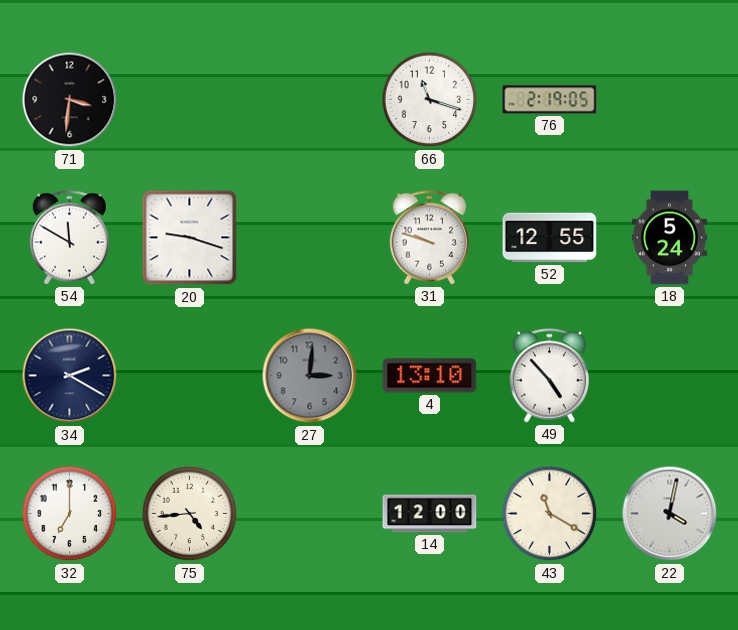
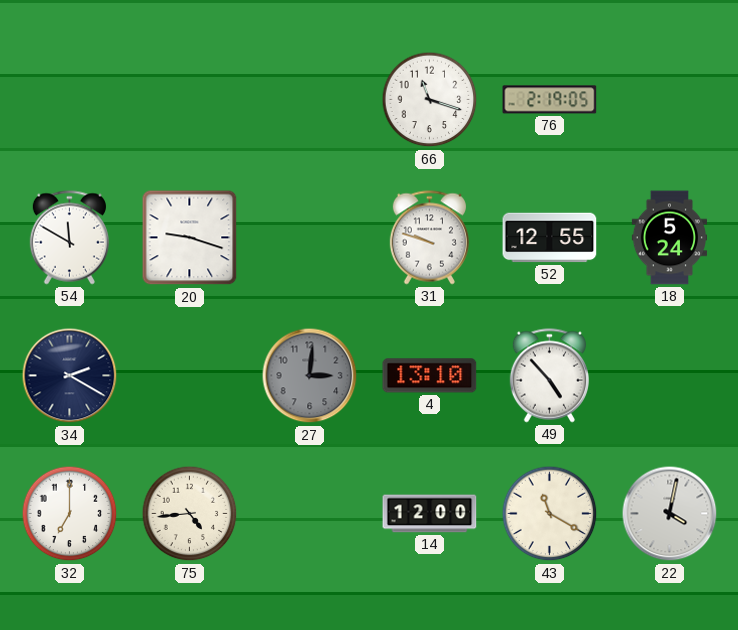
71: 3:31 -> none
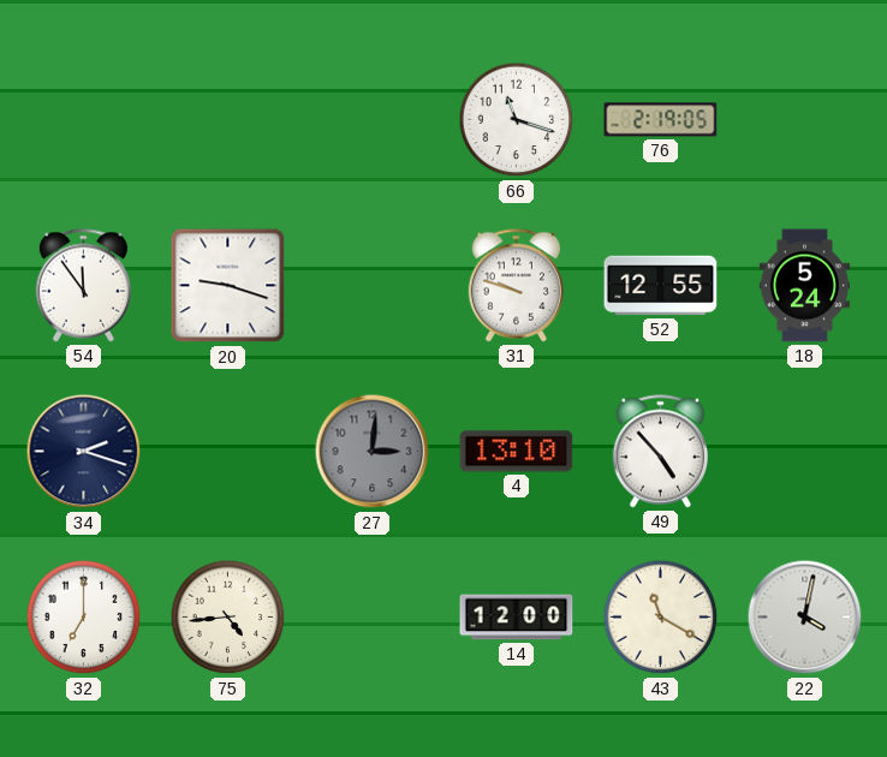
54: 11:50 -> 11:54
34: 2:20 -> 2:18
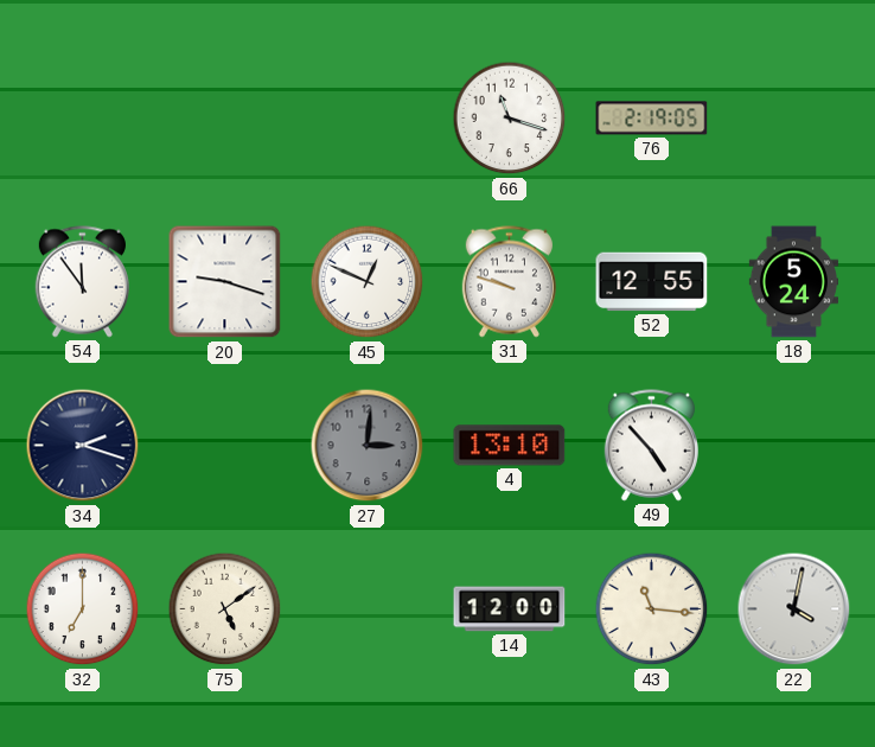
45: none -> 12:49
75: 4:44 -> 5:09
43: 11:20 -> 11:16
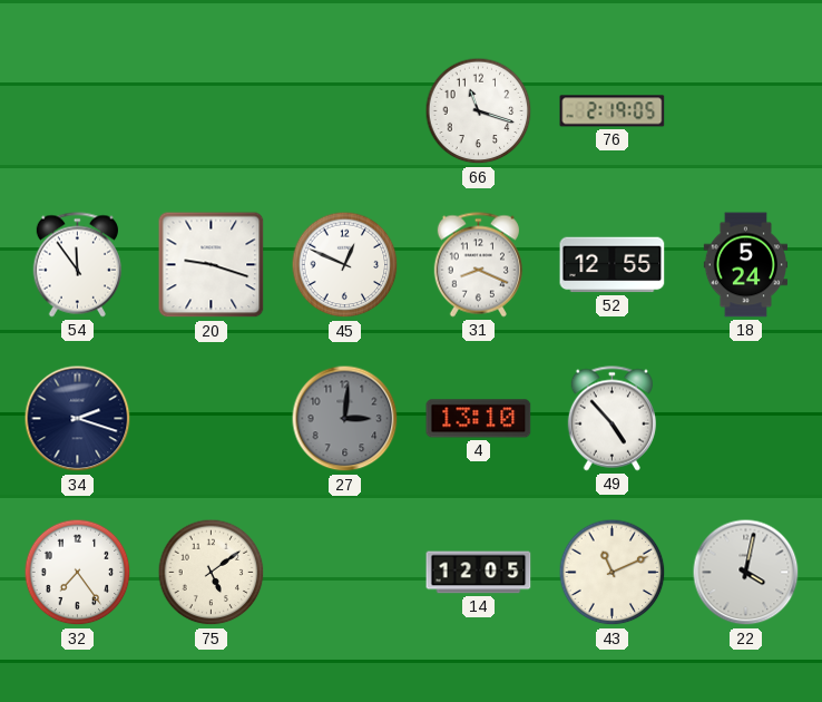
31: 9:48 -> 8:19
32: 7:00 -> 7:24
14: 12:00 -> 12:05
43: 11:16 -> 11:11
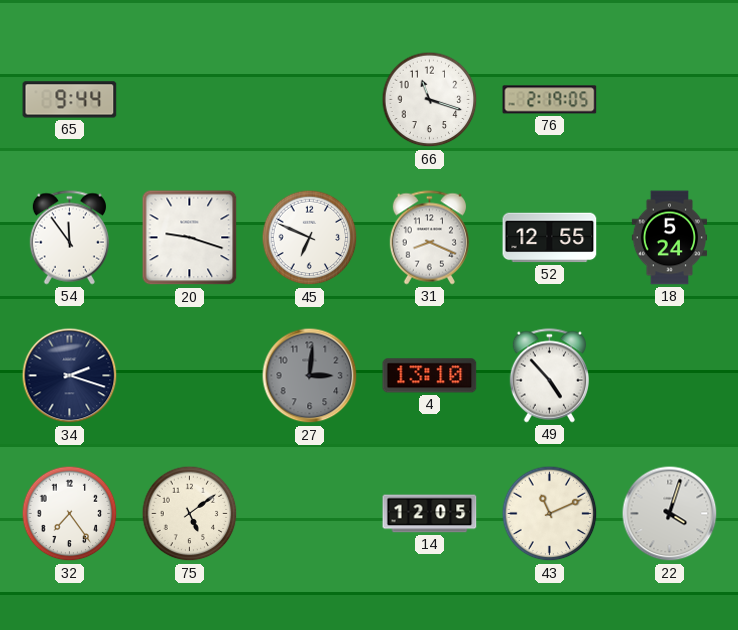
65: none -> 9:44
45: 12:49 -> 6:49
22: 4:02 -> 4:03
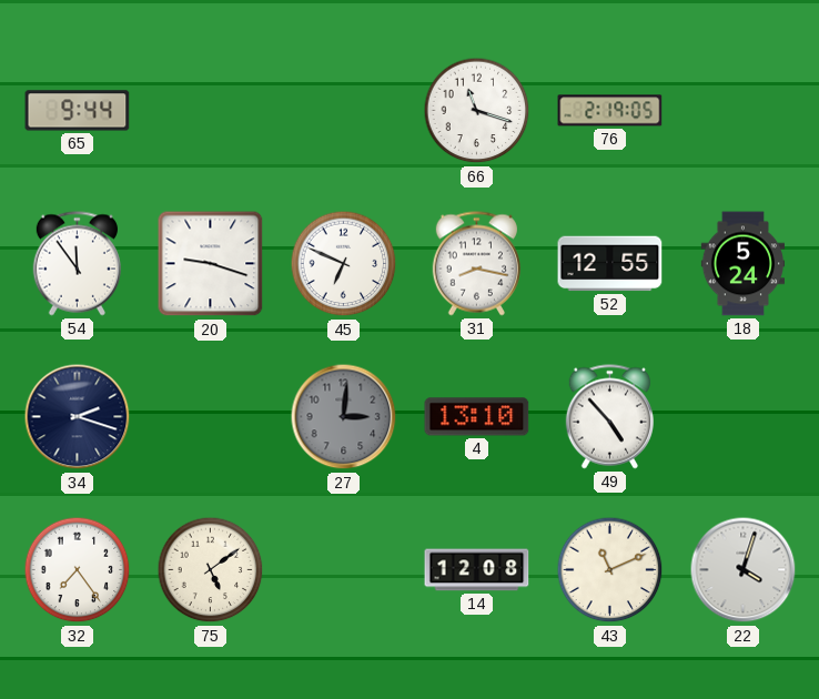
31: 8:19 -> 8:17
14: 12:05 -> 12:08
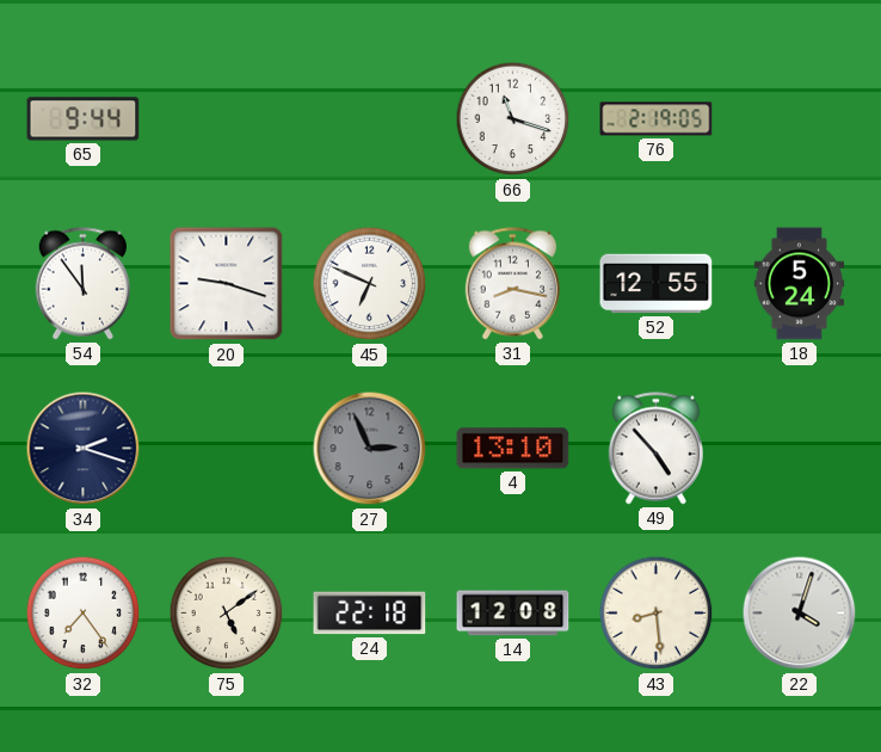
27: 3:01 -> 2:56
24: none -> 22:18
43: 11:11 -> 8:29
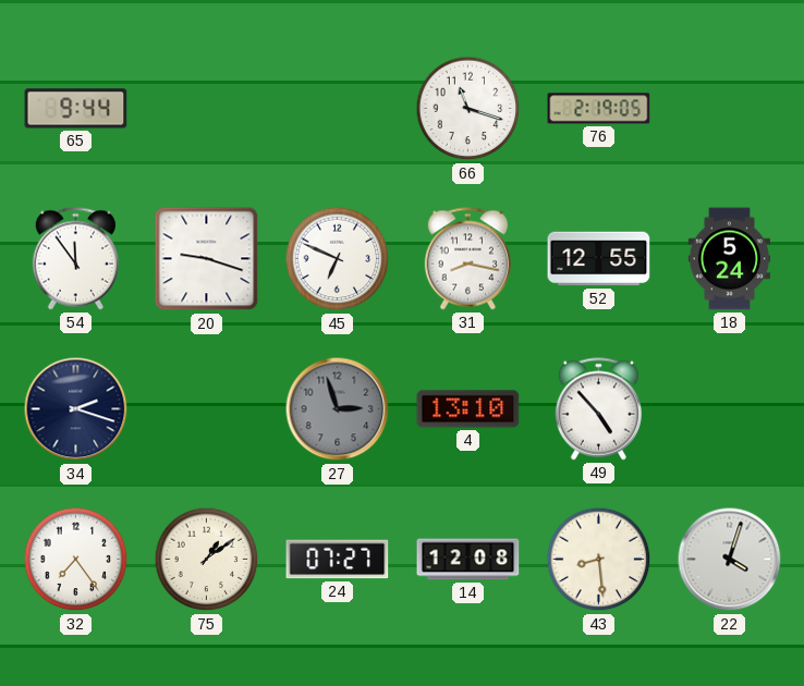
27: 2:56 -> 2:57
75: 5:09 -> 1:09
24: 22:18 -> 07:27
